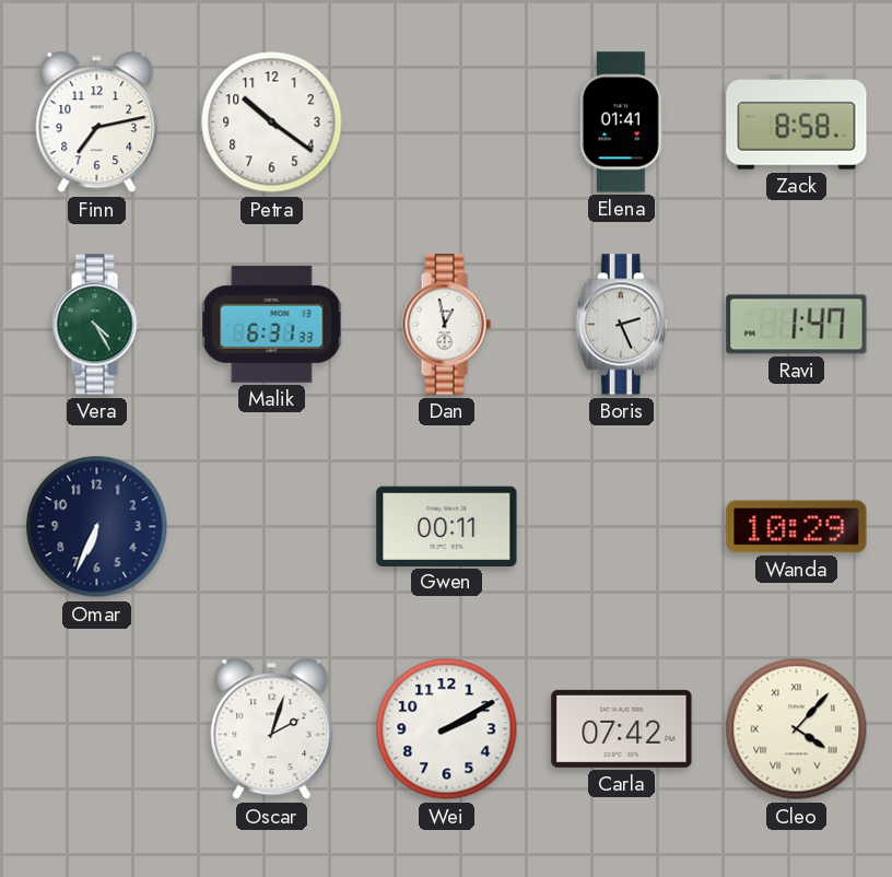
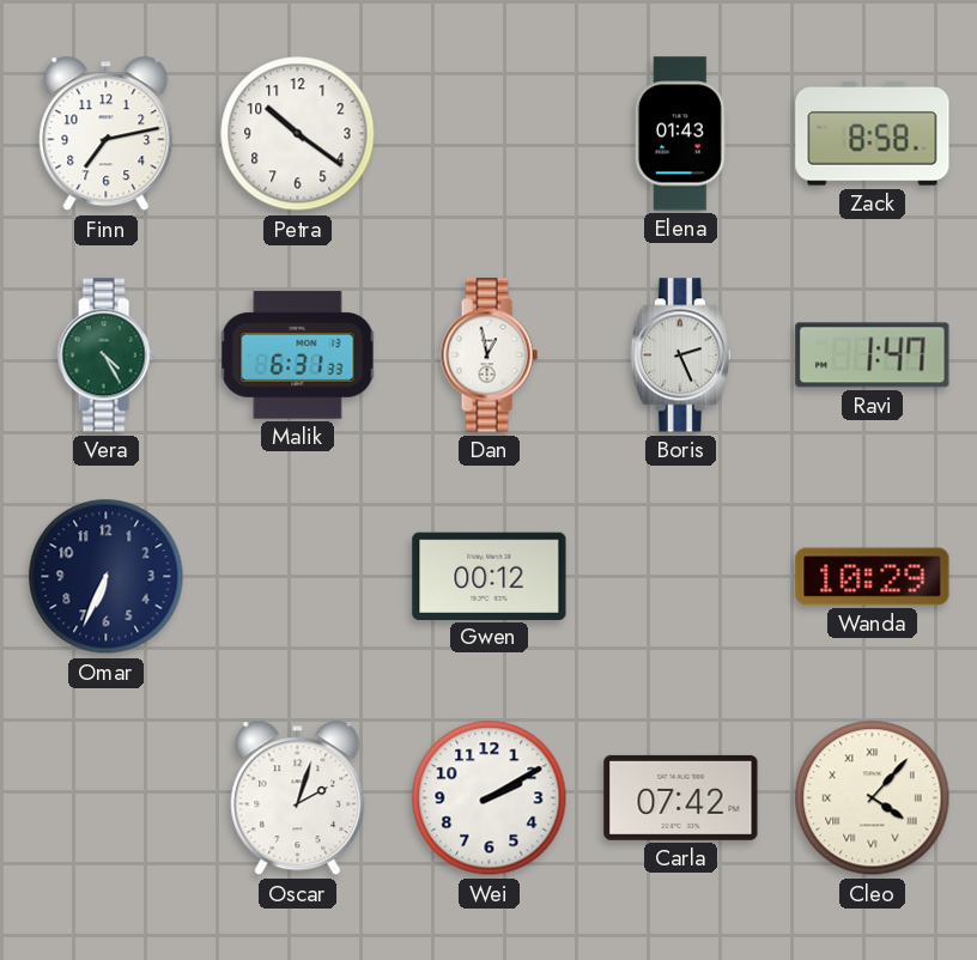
Elena: 01:41 -> 01:43
Gwen: 00:11 -> 00:12
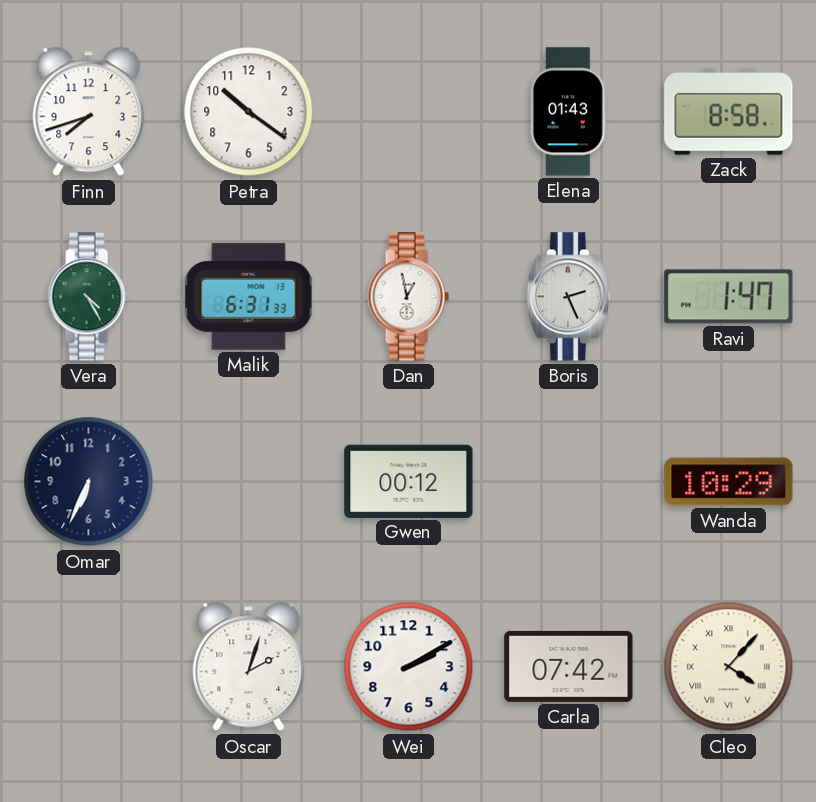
Finn: 7:13 -> 7:42
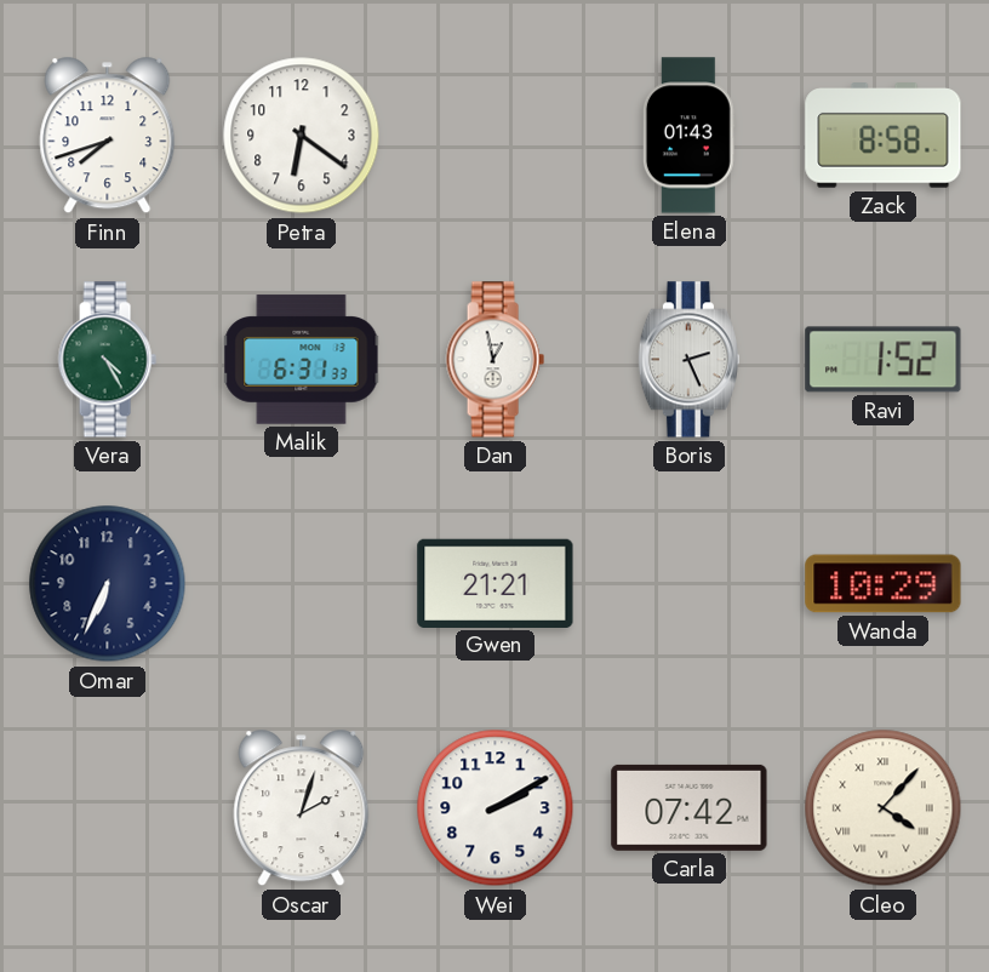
Petra: 10:21 -> 6:21
Ravi: 1:47 -> 1:52
Gwen: 00:12 -> 21:21
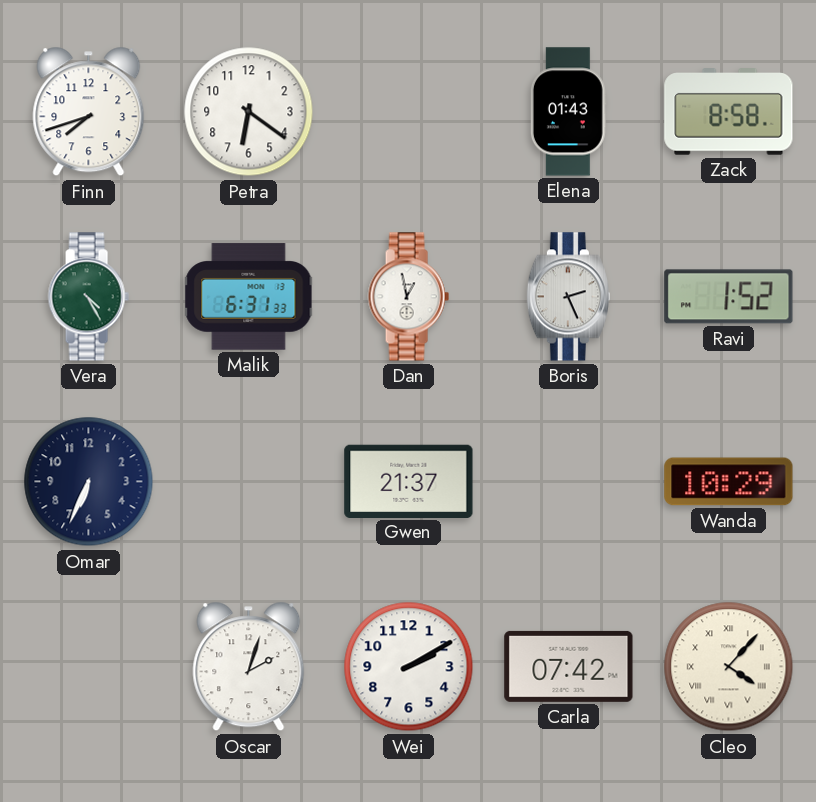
Gwen: 21:21 -> 21:37
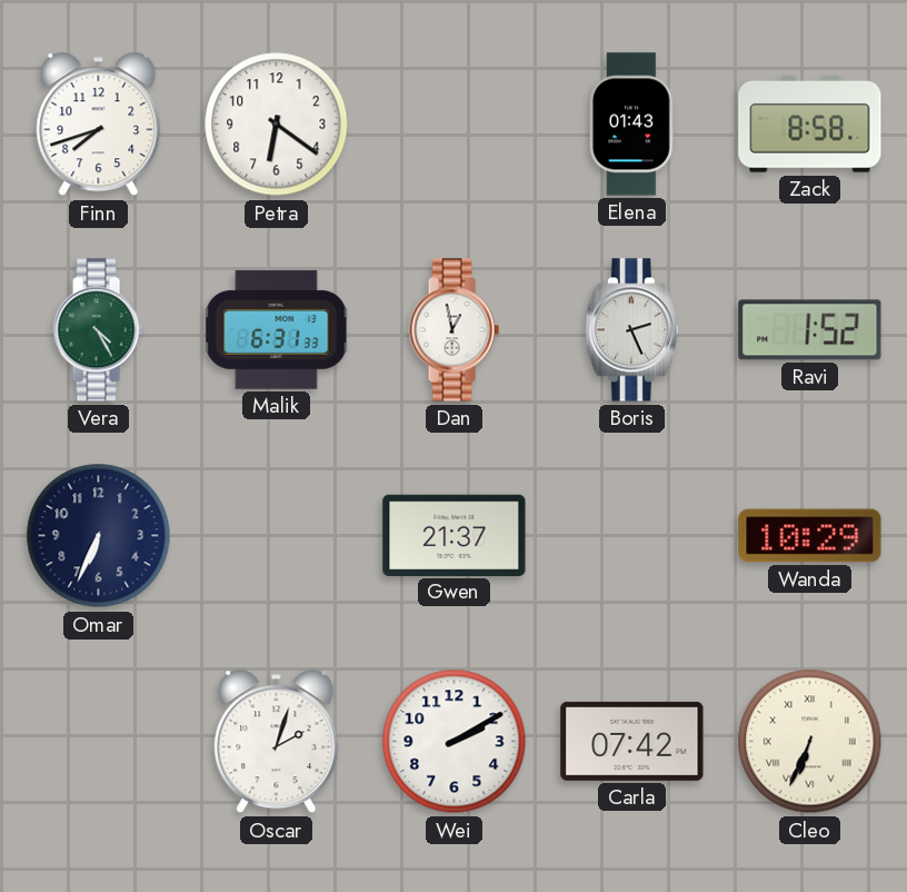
Cleo: 4:07 -> 6:34
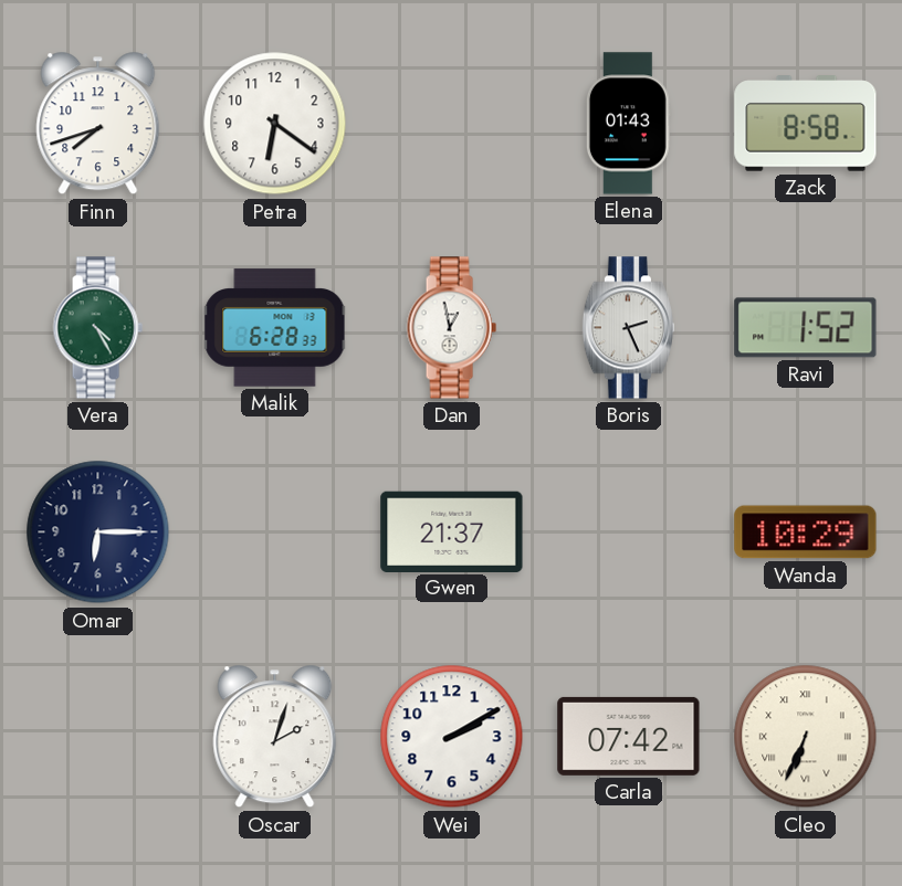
Malik: 6:31 -> 6:28
Omar: 6:34 -> 6:15
